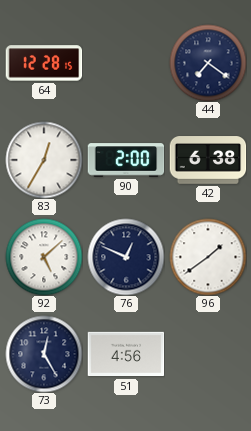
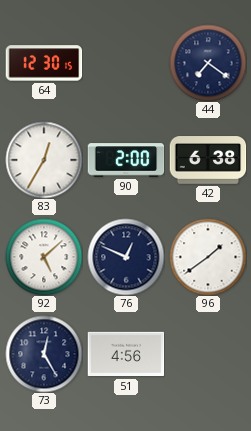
64: 12:28 -> 12:30
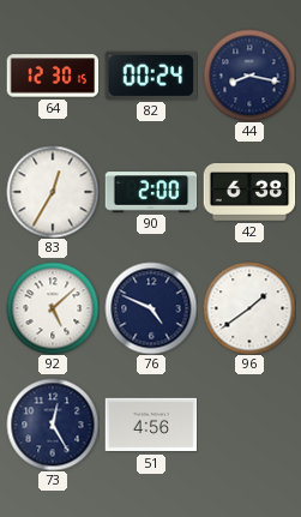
82: none -> 00:24
44: 7:21 -> 8:17
76: 12:49 -> 4:49
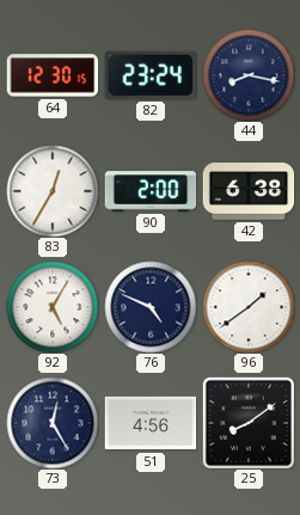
82: 00:24 -> 23:24
92: 5:08 -> 5:05
25: none -> 8:09
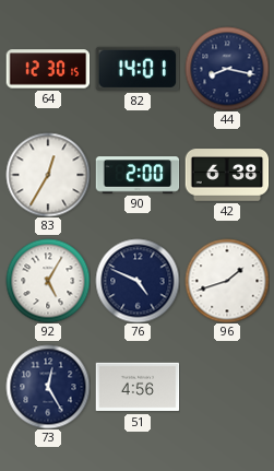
82: 23:24 -> 14:01
96: 1:39 -> 1:42
25: 8:09 -> none
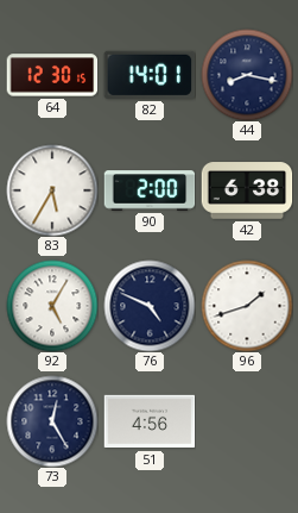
83: 12:35 -> 5:35
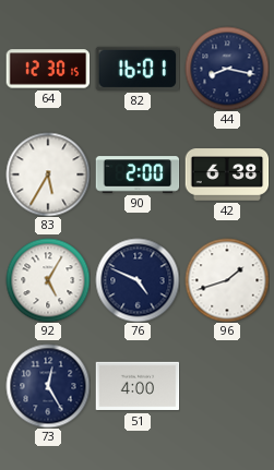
82: 14:01 -> 16:01
51: 4:56 -> 4:00
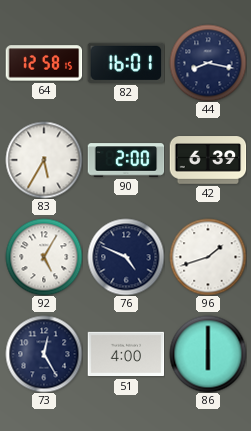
64: 12:30 -> 12:58
42: 6:38 -> 6:39
86: none -> 6:00
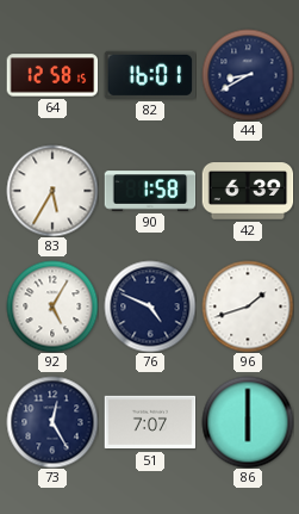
44: 8:17 -> 8:40
90: 2:00 -> 1:58
51: 4:00 -> 7:07
